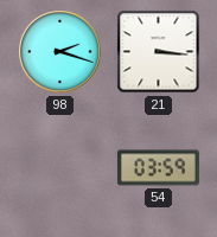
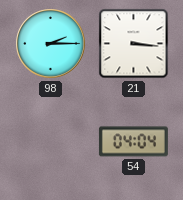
98: 2:18 -> 2:15
54: 03:59 -> 04:04
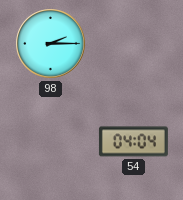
21: 3:16 -> none
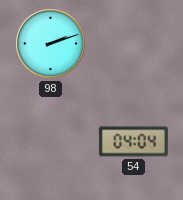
98: 2:15 -> 2:12
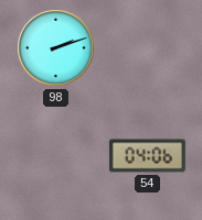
54: 04:04 -> 04:06
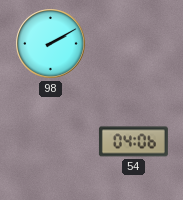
98: 2:12 -> 2:10
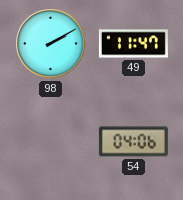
49: none -> 11:47
